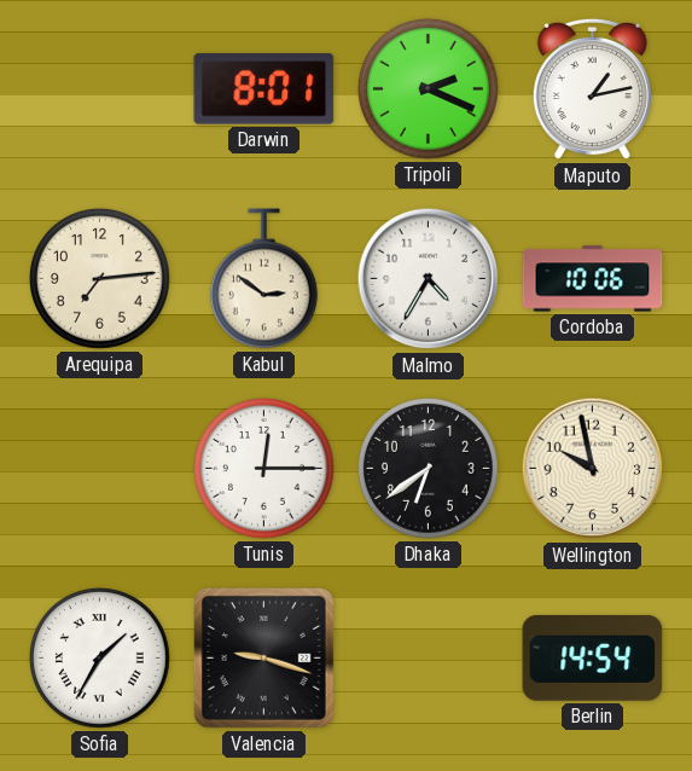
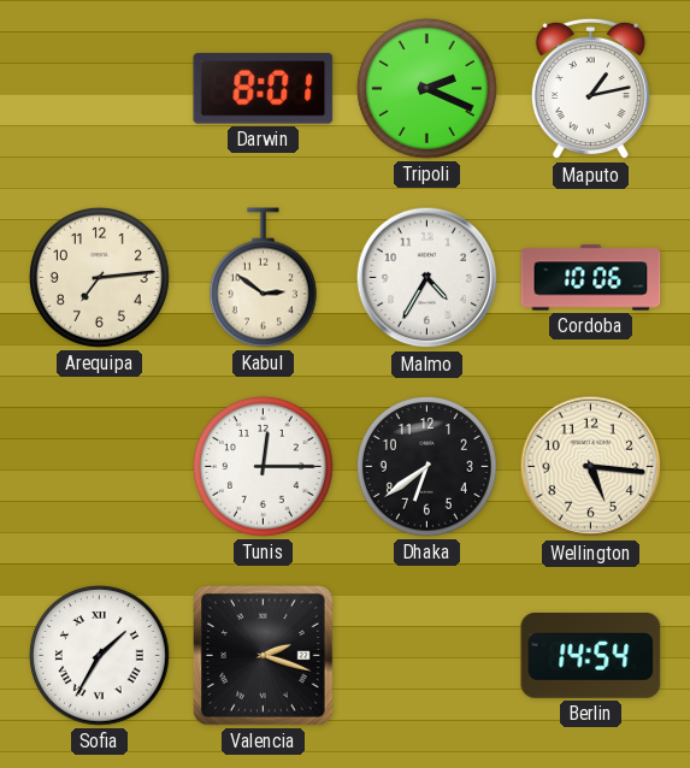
Wellington: 9:58 -> 5:16
Valencia: 9:18 -> 2:18
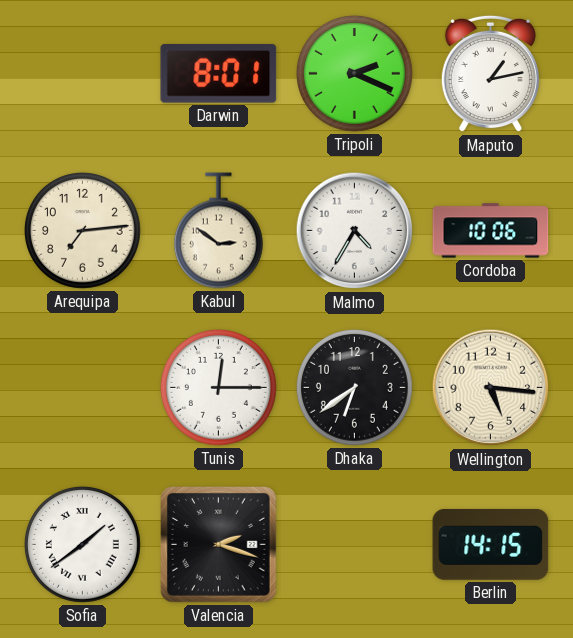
Sofia: 1:35 -> 1:39
Berlin: 14:54 -> 14:15
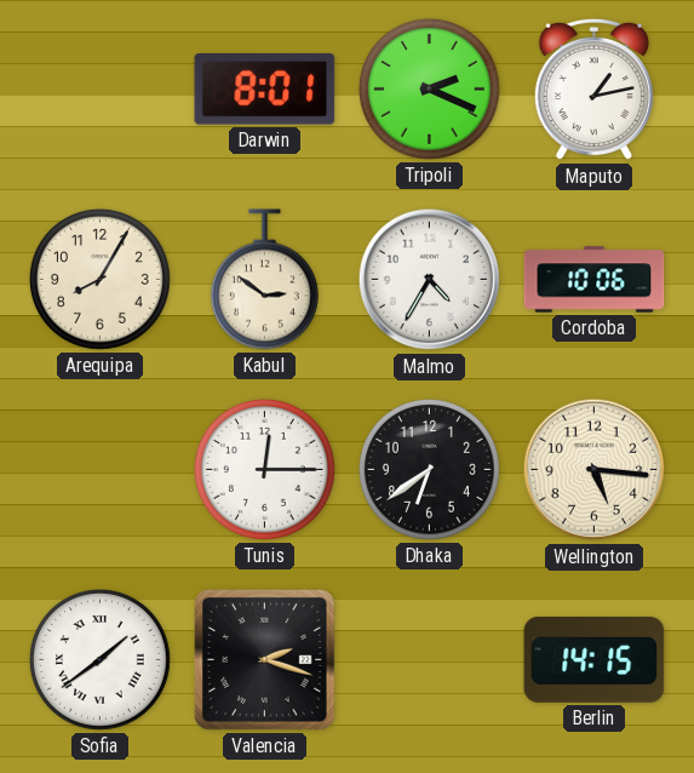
Arequipa: 7:14 -> 8:05
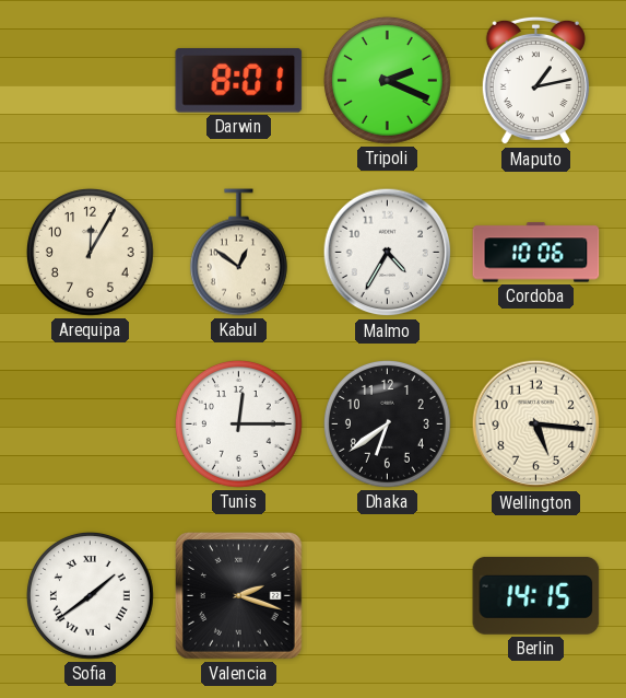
Arequipa: 8:05 -> 12:05
Kabul: 2:51 -> 12:51
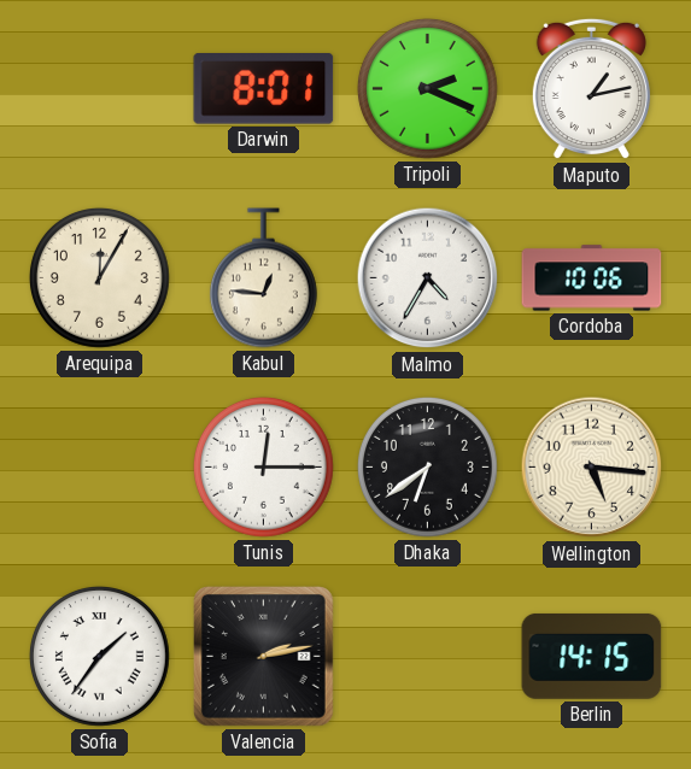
Kabul: 12:51 -> 12:46
Sofia: 1:39 -> 1:36
Valencia: 2:18 -> 2:13
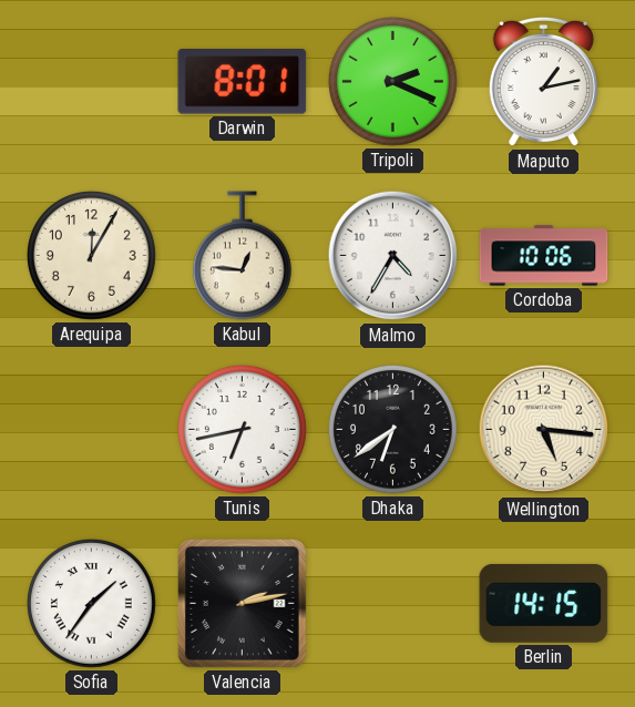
Tunis: 12:15 -> 6:43
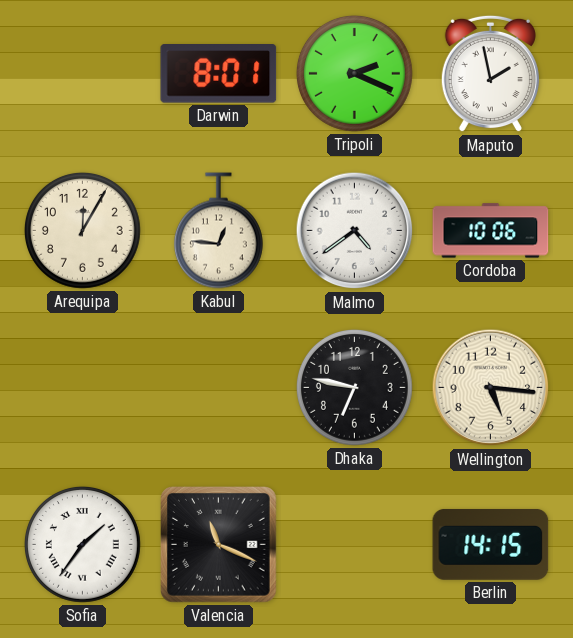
Maputo: 1:13 -> 1:58
Malmo: 4:35 -> 4:39
Tunis: 6:43 -> none
Dhaka: 6:39 -> 6:47
Valencia: 2:13 -> 11:19
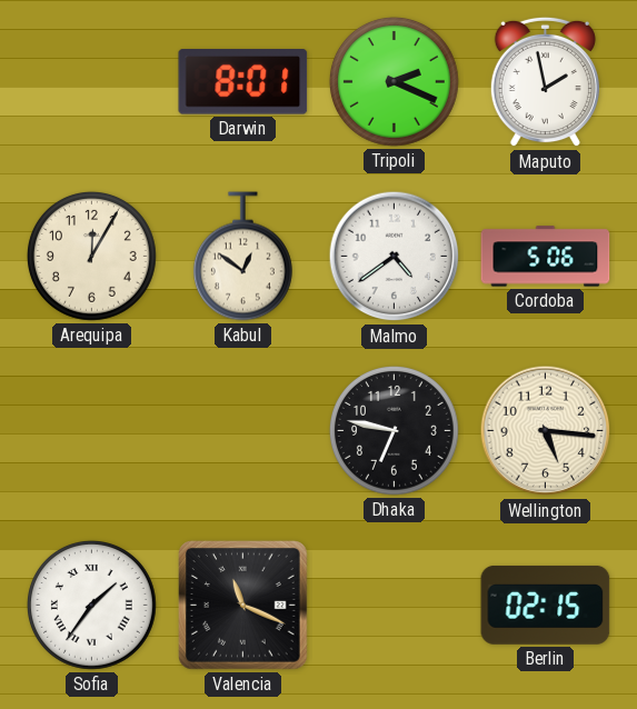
Kabul: 12:46 -> 12:51
Cordoba: 10:06 -> 5:06
Berlin: 14:15 -> 02:15
